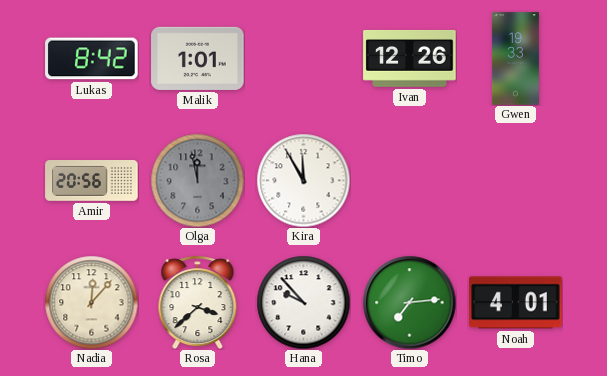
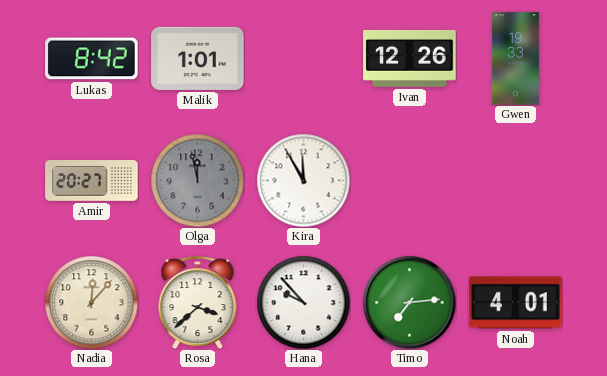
Amir: 20:56 -> 20:27
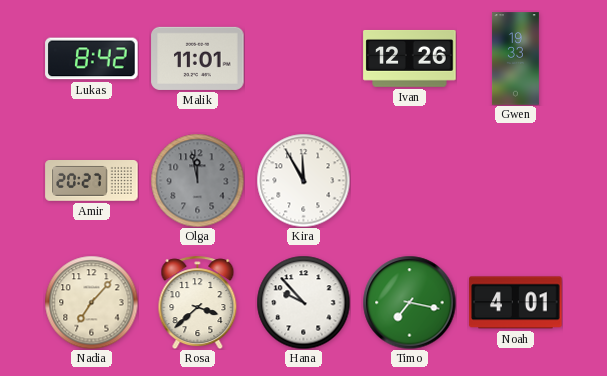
Malik: 1:01 -> 11:01
Nadia: 12:07 -> 7:07
Timo: 7:14 -> 7:17
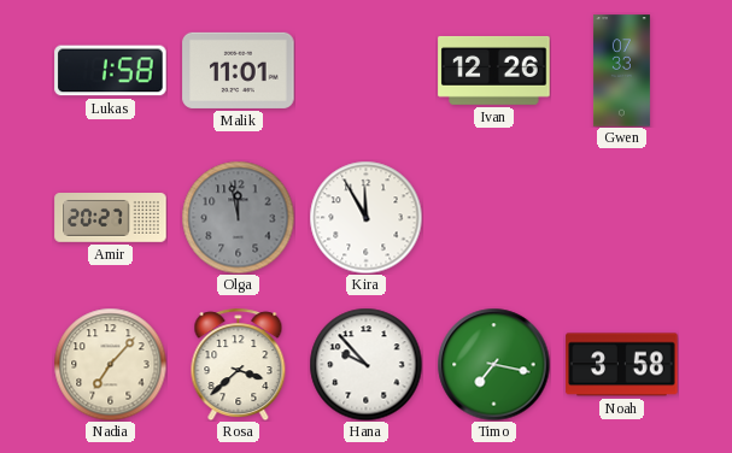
Lukas: 8:42 -> 1:58
Gwen: 19:33 -> 07:33
Noah: 4:01 -> 3:58
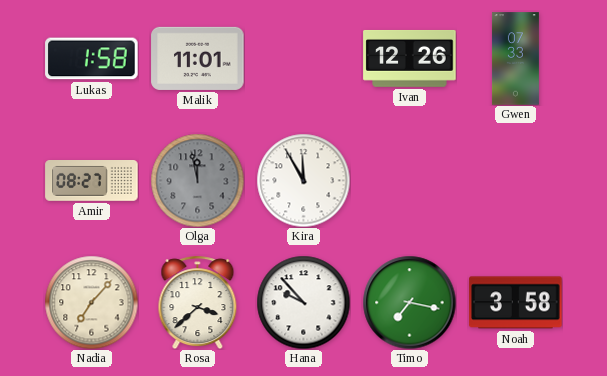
Amir: 20:27 -> 08:27
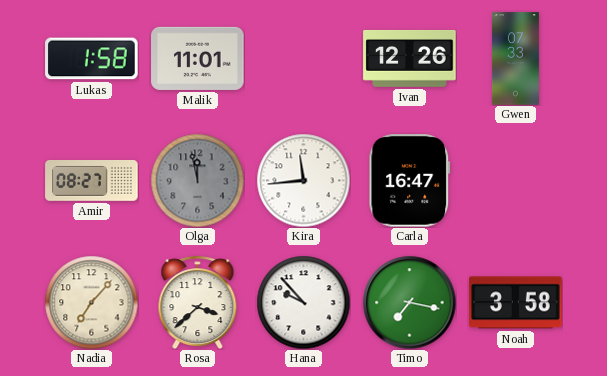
Kira: 11:55 -> 11:44
Carla: none -> 16:47
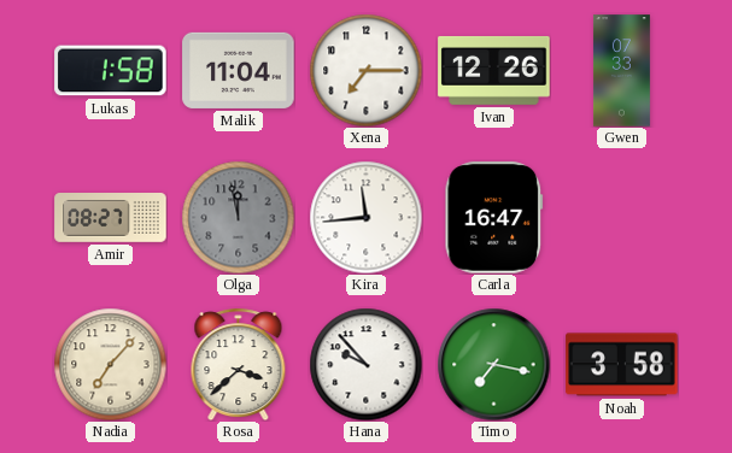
Malik: 11:01 -> 11:04
Xena: none -> 7:15
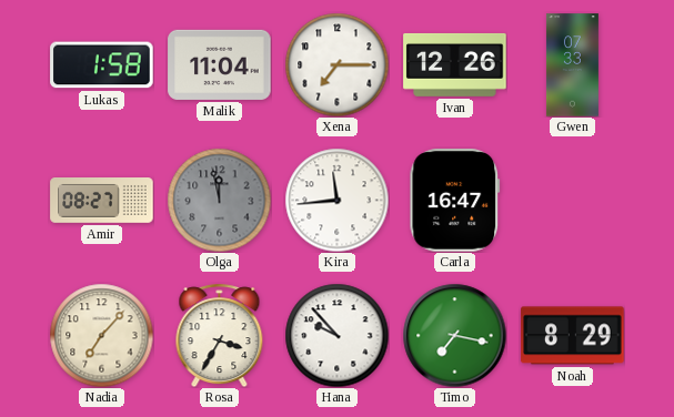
Rosa: 3:38 -> 3:35
Noah: 3:58 -> 8:29
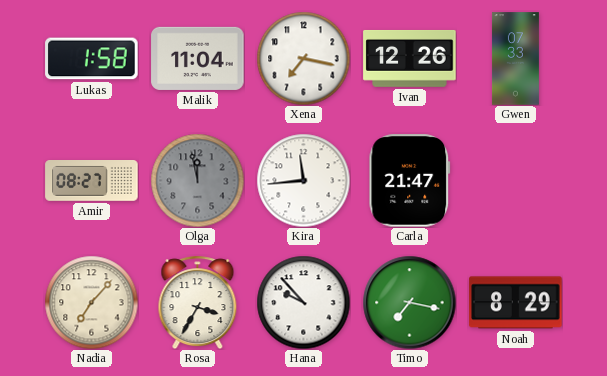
Xena: 7:15 -> 7:17
Carla: 16:47 -> 21:47
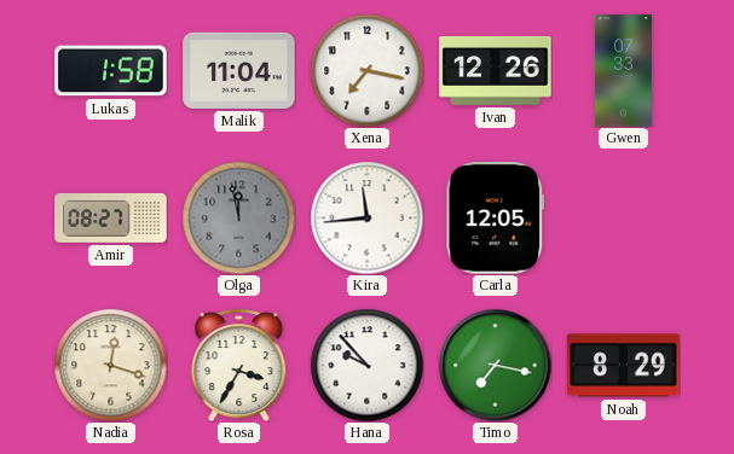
Carla: 21:47 -> 12:05
Nadia: 7:07 -> 12:18
